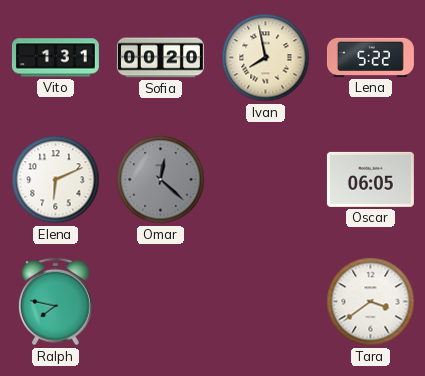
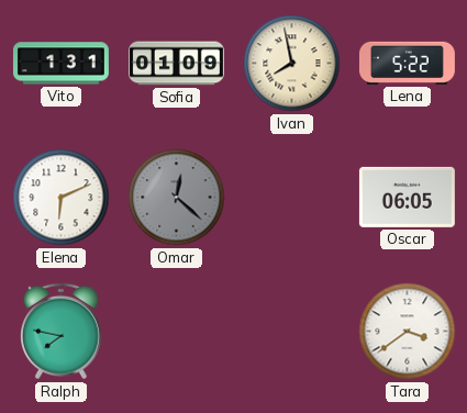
Sofia: 00:20 -> 01:09
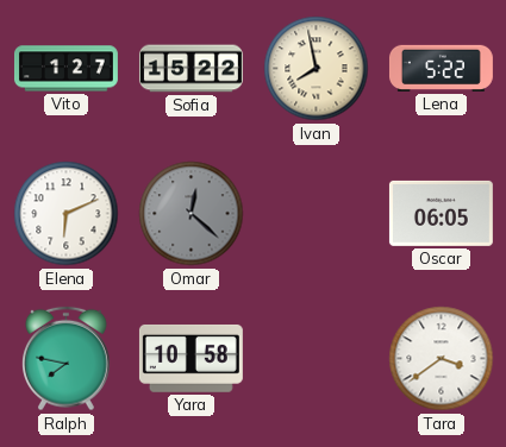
Vito: 1:31 -> 1:27
Sofia: 01:09 -> 15:22
Yara: none -> 10:58
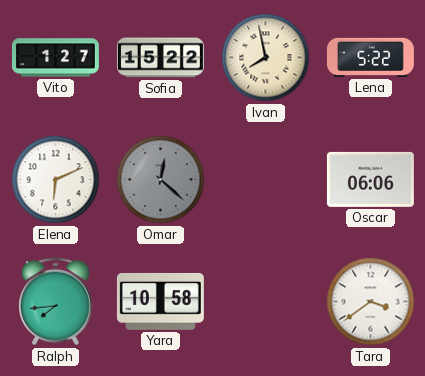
Oscar: 06:05 -> 06:06
Ralph: 7:47 -> 7:44
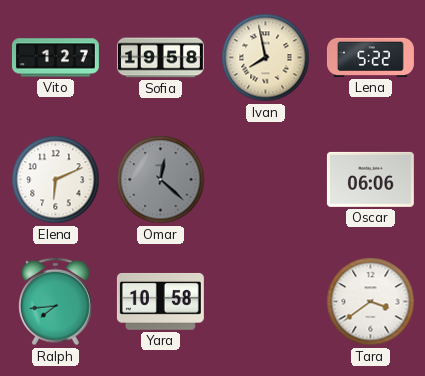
Sofia: 15:22 -> 19:58
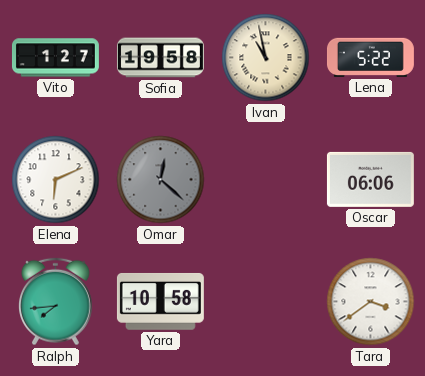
Ivan: 7:58 -> 10:58
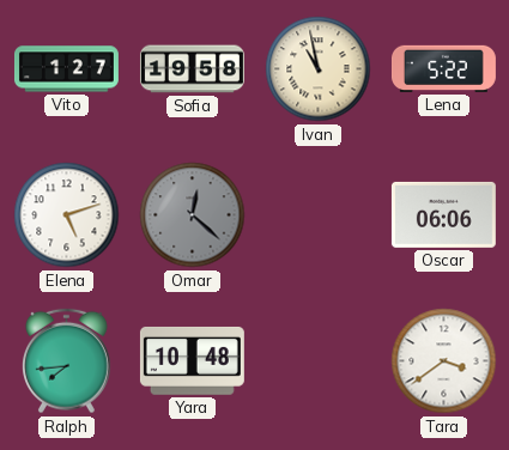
Elena: 6:11 -> 5:12
Yara: 10:58 -> 10:48
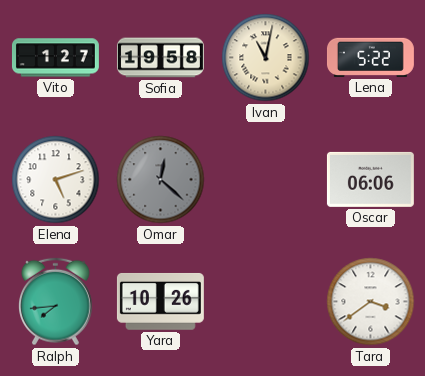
Ivan: 10:58 -> 11:02
Yara: 10:48 -> 10:26
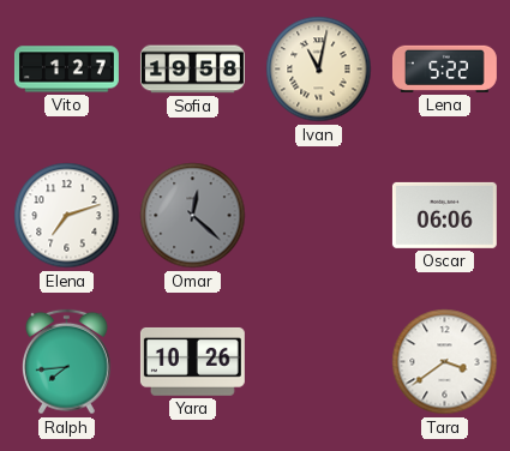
Elena: 5:12 -> 7:12
